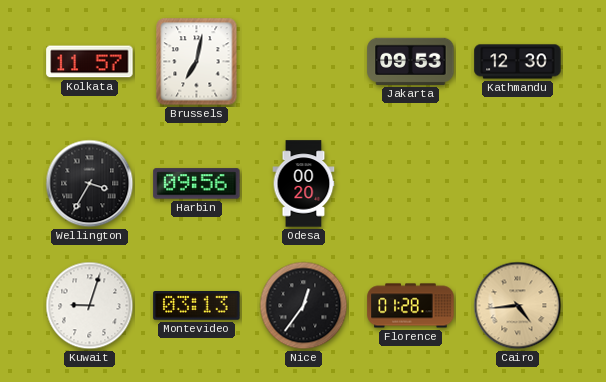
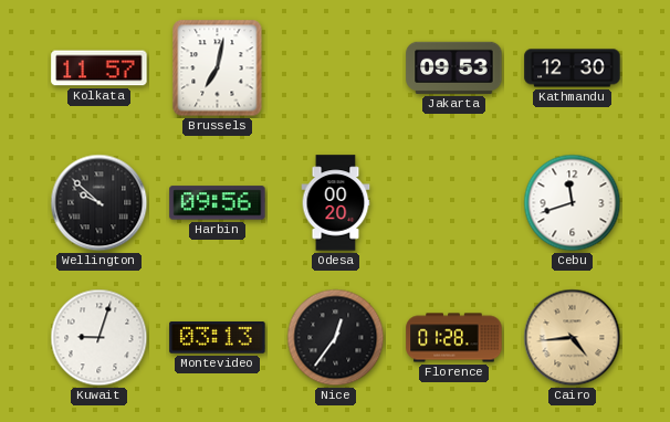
Wellington: 3:35 -> 9:52
Cebu: none -> 11:42
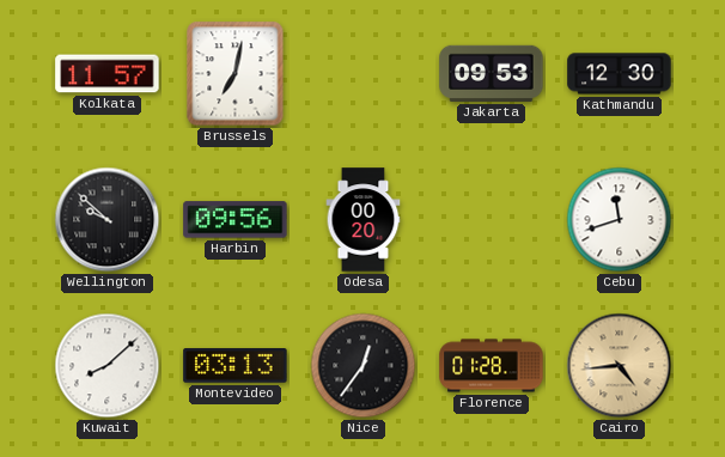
Kuwait: 9:03 -> 8:08
